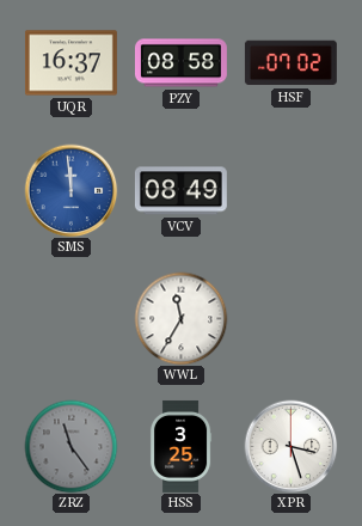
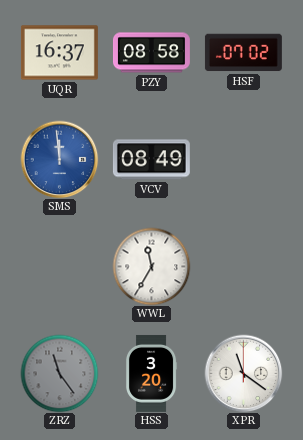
HSS: 3:25 -> 3:20
XPR: 3:27 -> 11:21
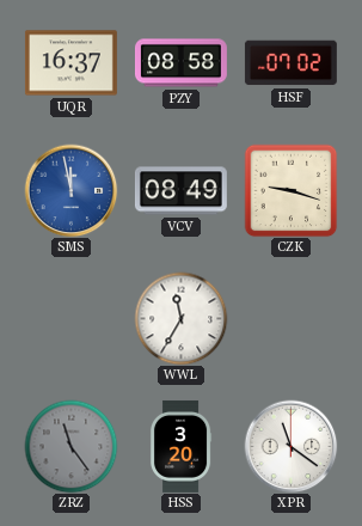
SMS: 11:59 -> 11:58
CZK: none -> 9:18
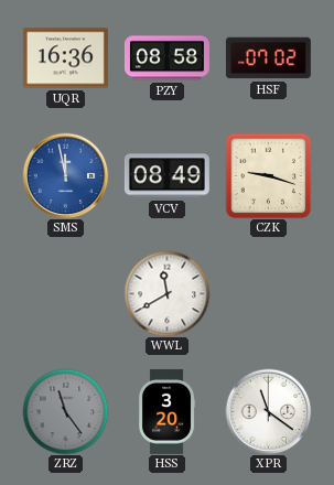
UQR: 16:37 -> 16:36
WWL: 11:35 -> 11:40
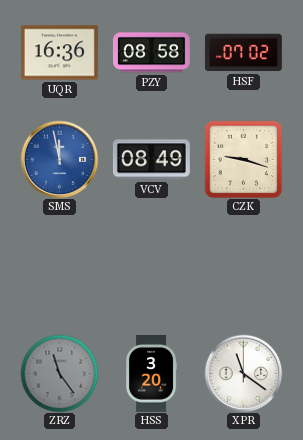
WWL: 11:40 -> none
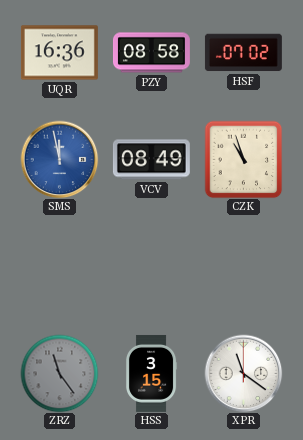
CZK: 9:18 -> 10:57
HSS: 3:20 -> 3:15
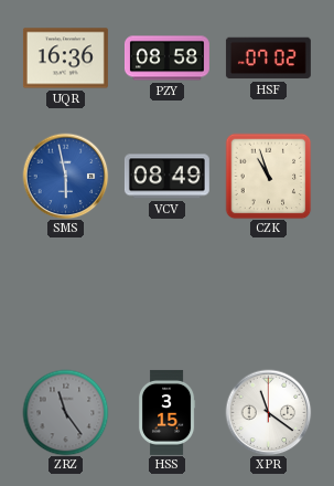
SMS: 11:58 -> 5:58
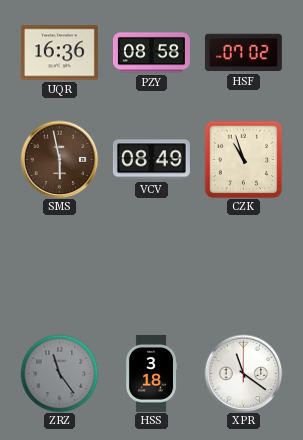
SMS dial: blue -> brown
HSS: 3:15 -> 3:18
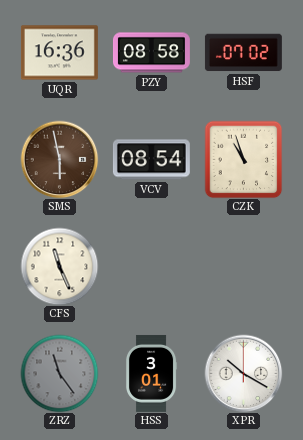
VCV: 08:49 -> 08:54
CFS: none -> 11:26
HSS: 3:18 -> 3:01
XPR: 11:21 -> 10:20
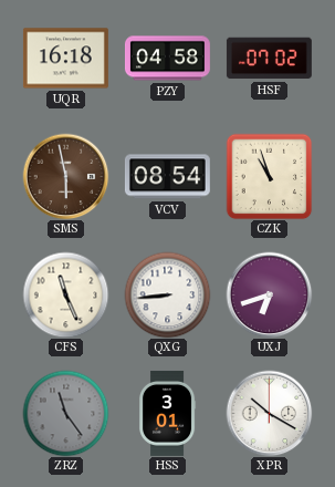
UQR: 16:36 -> 16:18
PZY: 08:58 -> 04:58
QXG: none -> 8:44
UXJ: none -> 6:42
